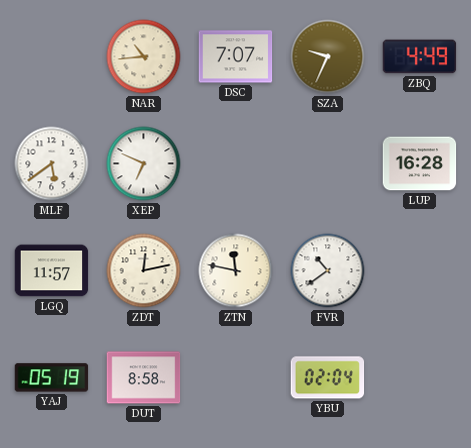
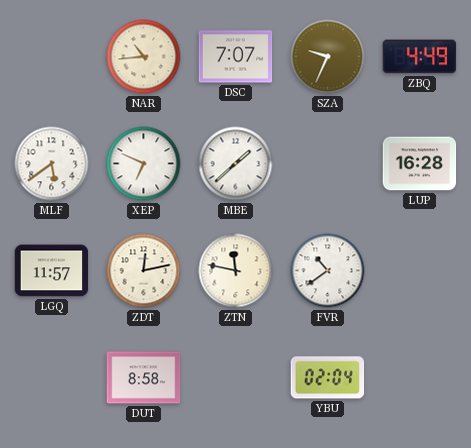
MBE: none -> 1:38
YAJ: 05:19 -> none
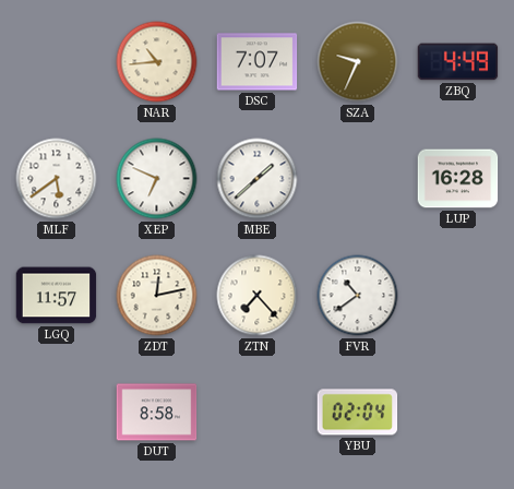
ZTN: 11:47 -> 7:23
